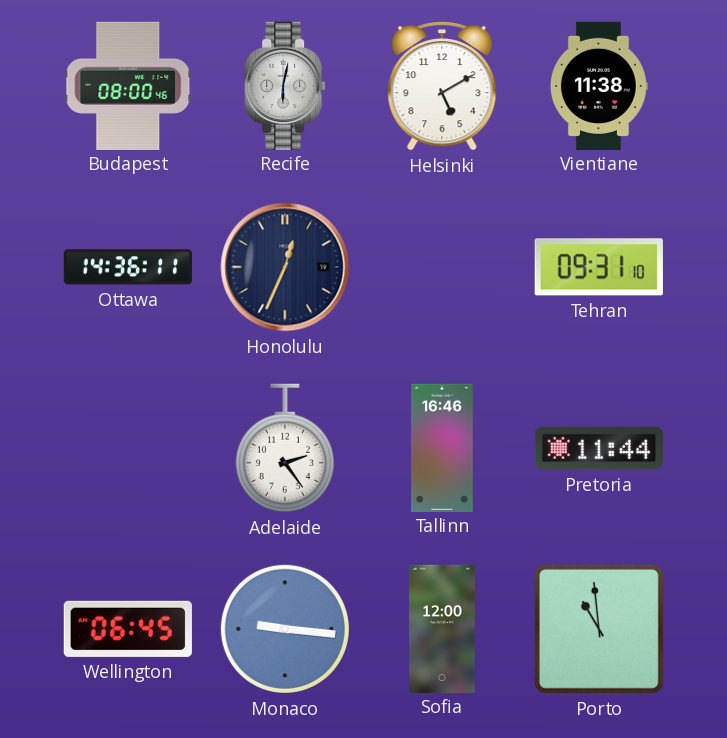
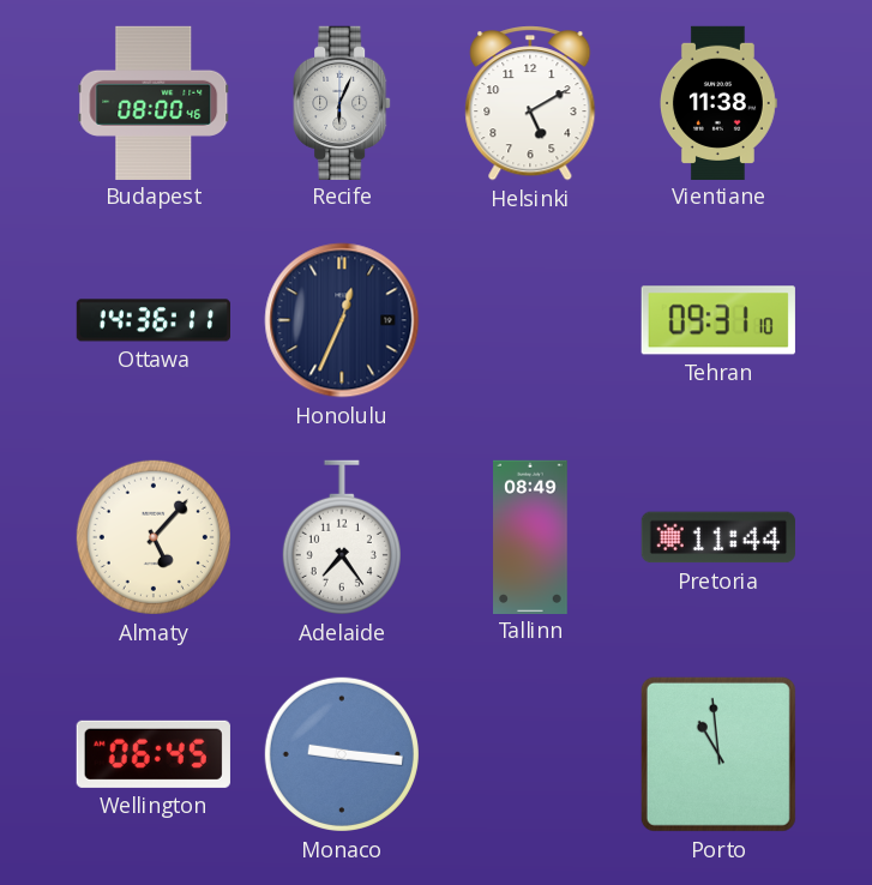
Recife: 6:02 -> 6:04
Almaty: none -> 5:07
Adelaide: 2:24 -> 7:24
Tallinn: 16:46 -> 08:49
Sofia: 12:00 -> none
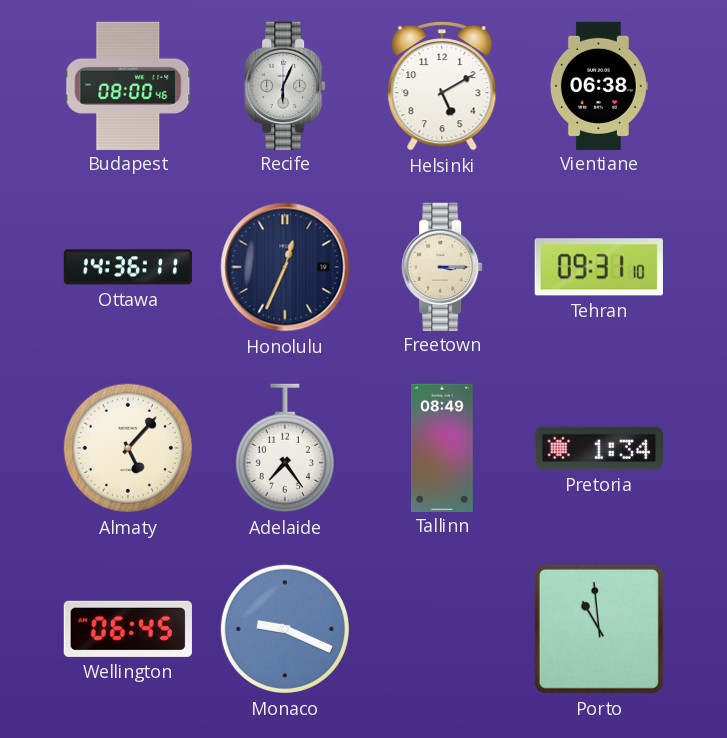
Vientiane: 11:38 -> 06:38
Freetown: none -> 3:15
Pretoria: 11:44 -> 1:34
Monaco: 9:16 -> 9:19
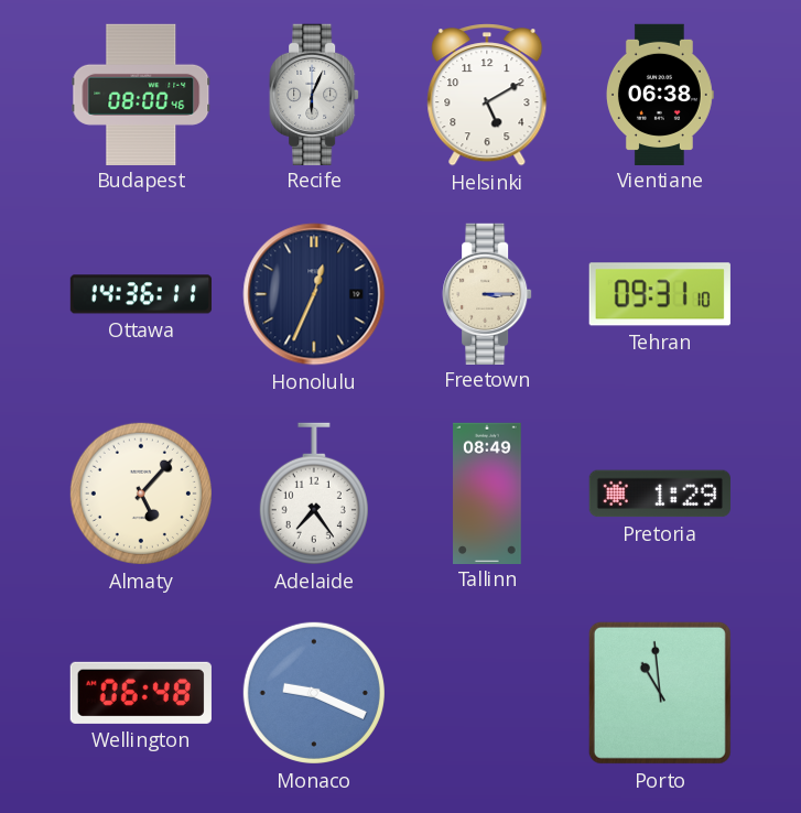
Pretoria: 1:34 -> 1:29
Wellington: 06:45 -> 06:48
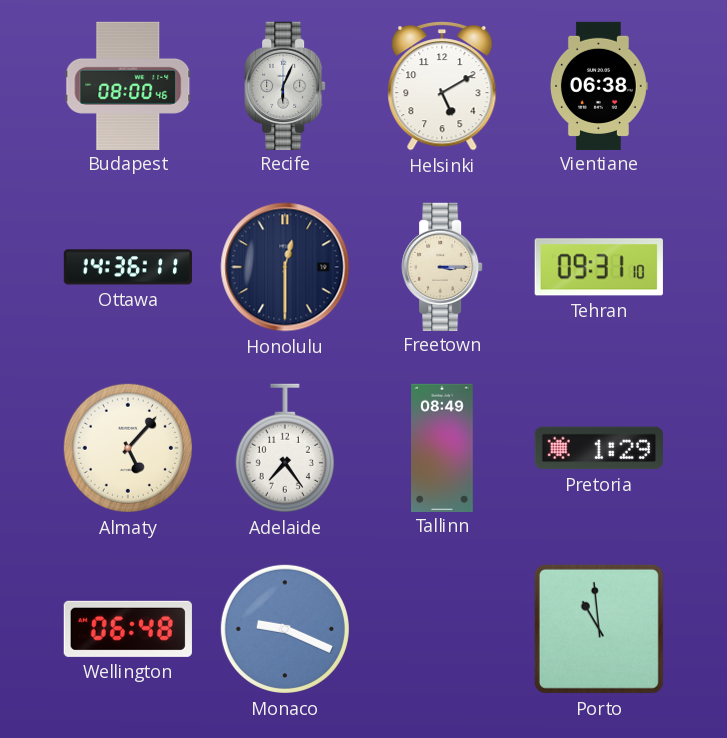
Honolulu: 12:34 -> 12:30
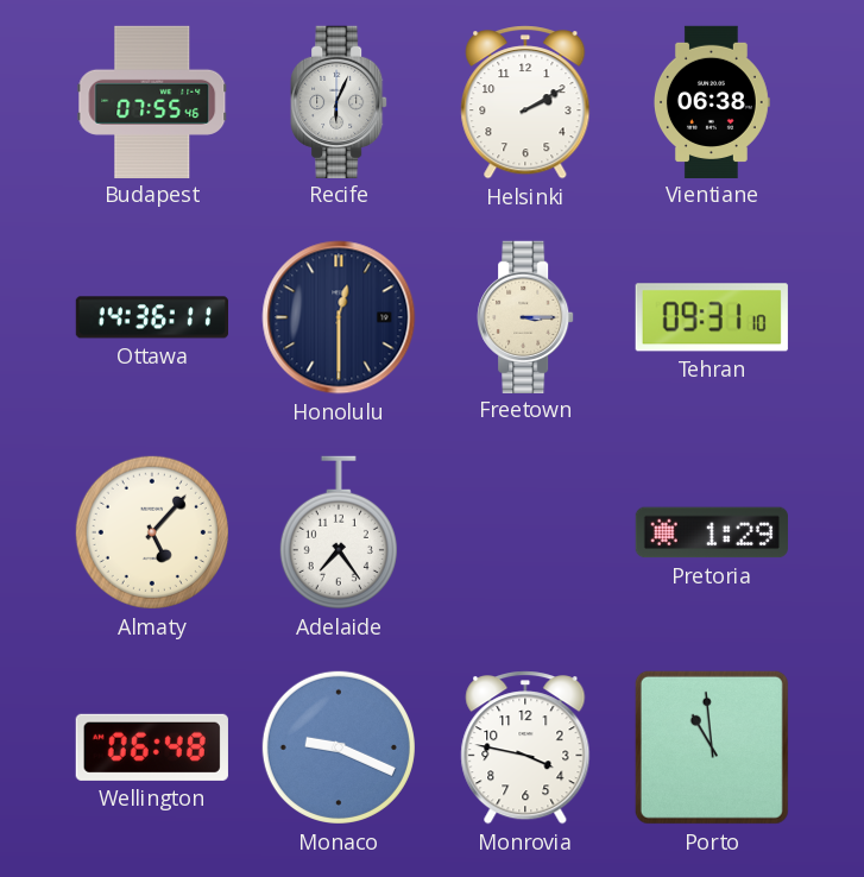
Budapest: 08:00 -> 07:55
Helsinki: 5:10 -> 2:10
Tallinn: 08:49 -> none
Monrovia: none -> 3:47
